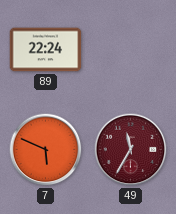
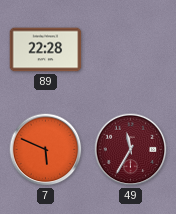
89: 22:24 -> 22:28
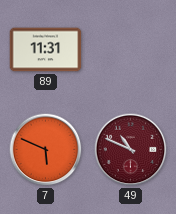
89: 22:28 -> 11:31
49: 11:35 -> 10:49
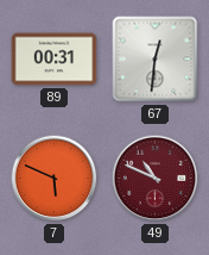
89: 11:31 -> 00:31
67: none -> 12:31
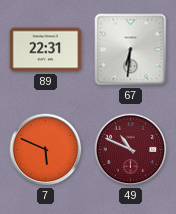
89: 00:31 -> 22:31
67: 12:31 -> 6:31
